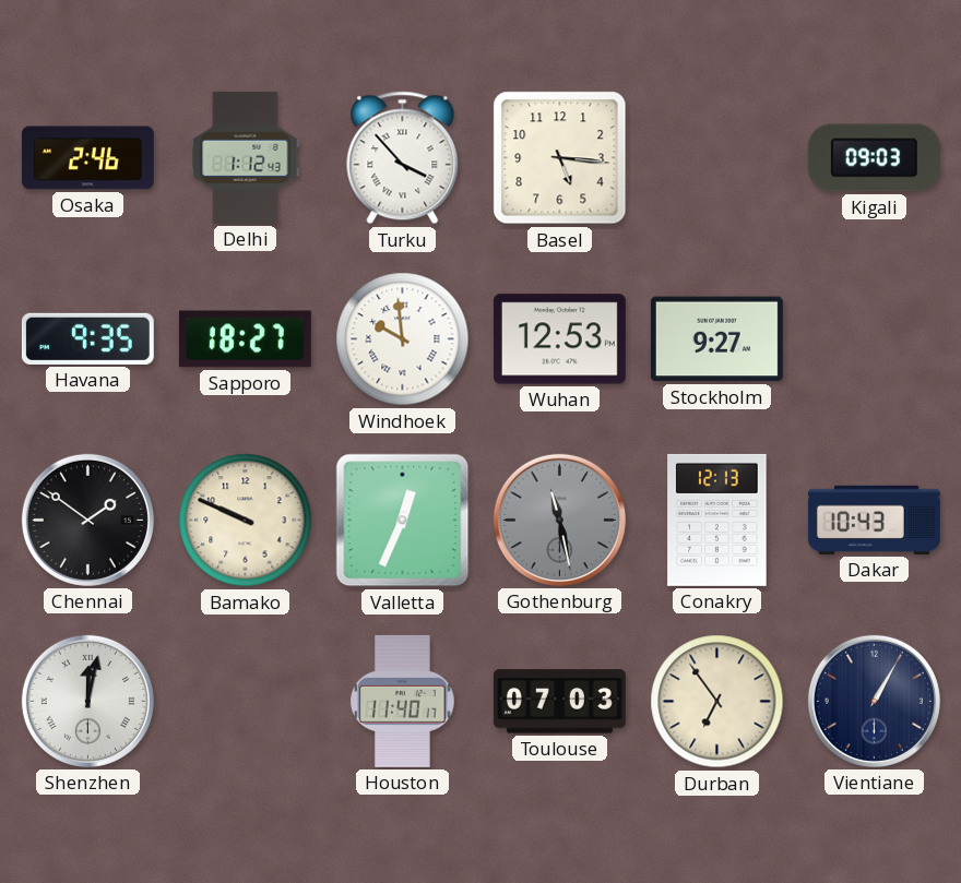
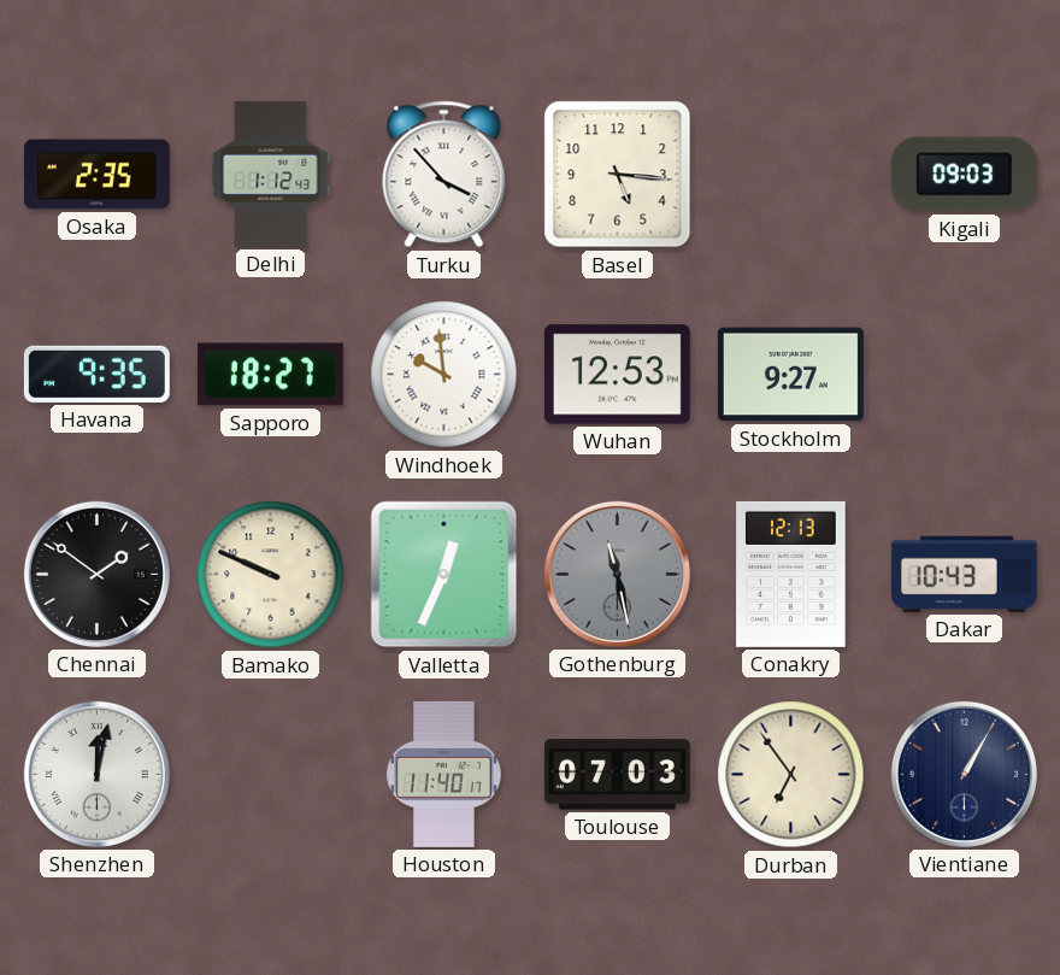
Osaka: 2:46 -> 2:35
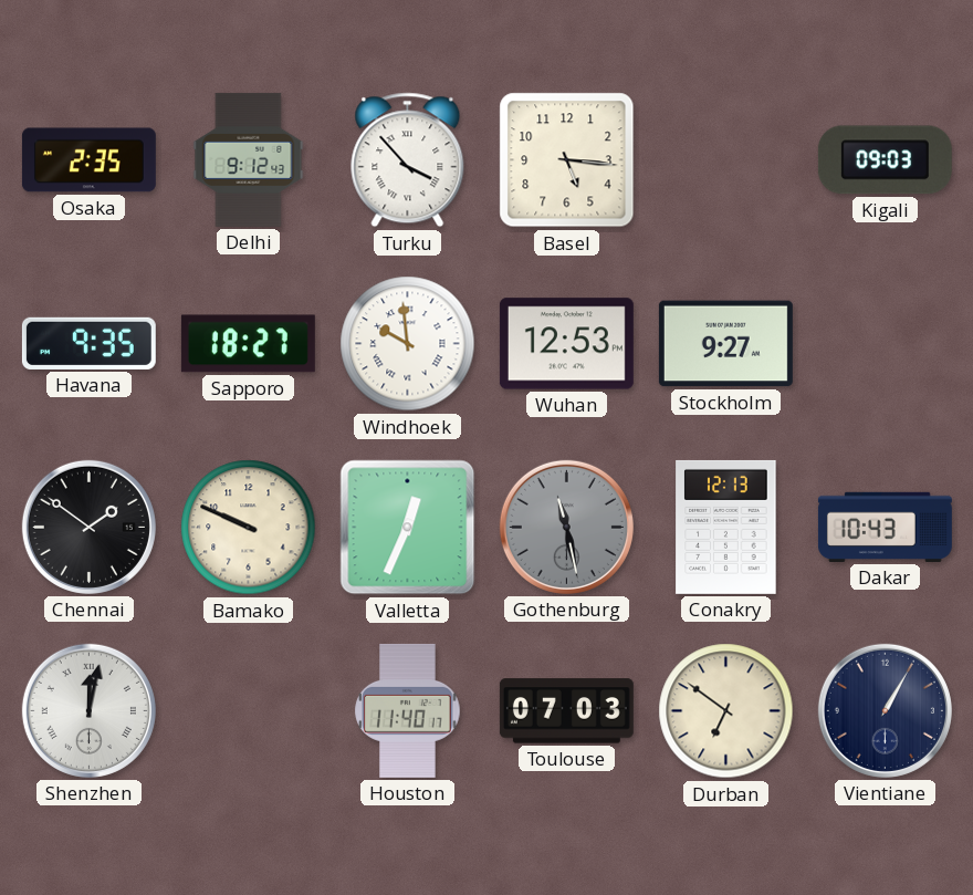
Delhi: 1:12 -> 9:12
Durban: 6:54 -> 6:51
